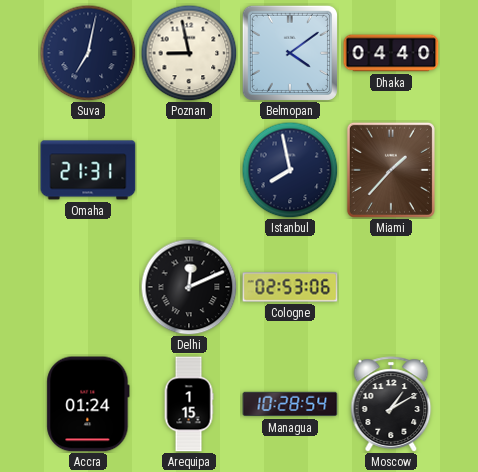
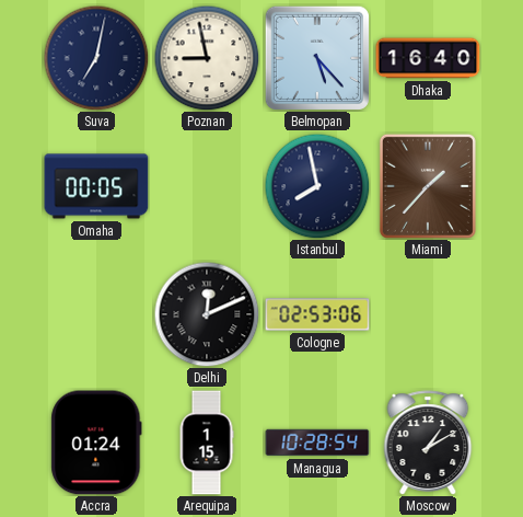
Belmopan: 4:09 -> 5:23
Dhaka: 04:40 -> 16:40
Omaha: 21:31 -> 00:05
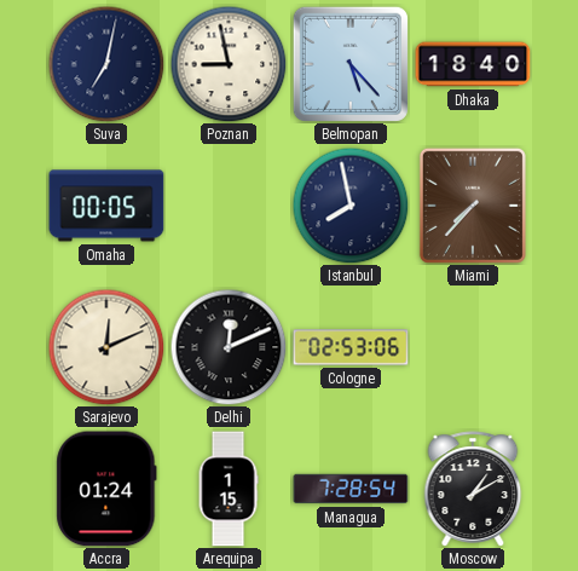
Dhaka: 16:40 -> 18:40
Miami: 1:37 -> 7:37
Sarajevo: none -> 12:11
Managua: 10:28 -> 7:28
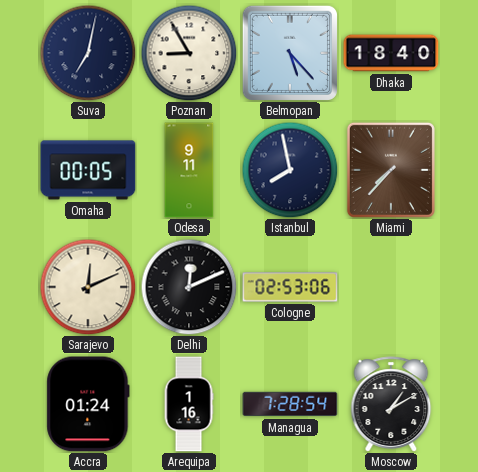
Poznan: 8:58 -> 8:55
Odesa: none -> 9:11
Arequipa: 1:15 -> 1:16
